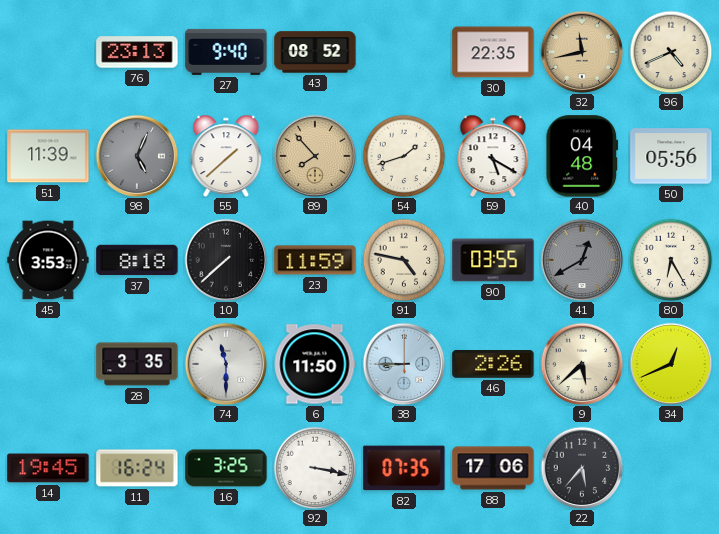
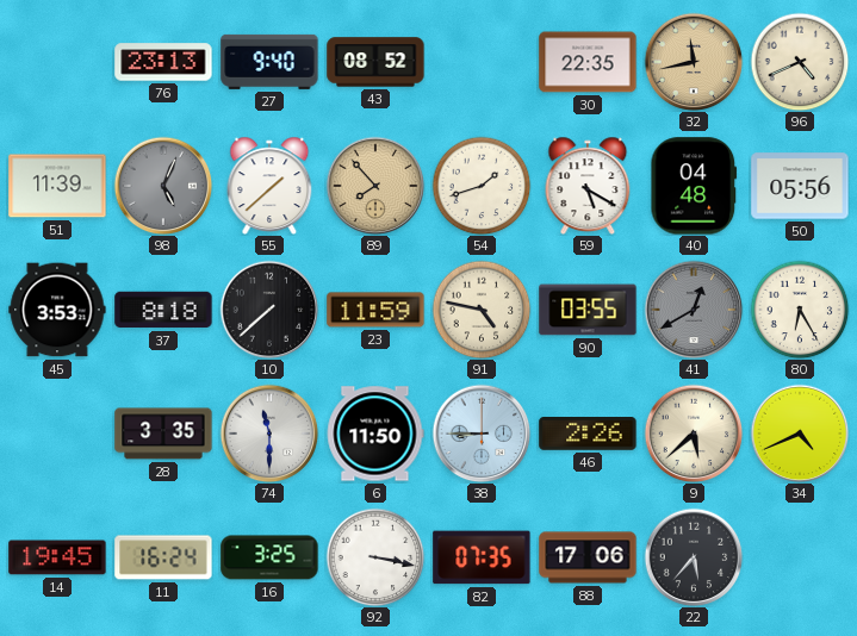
34: 12:41 -> 4:41
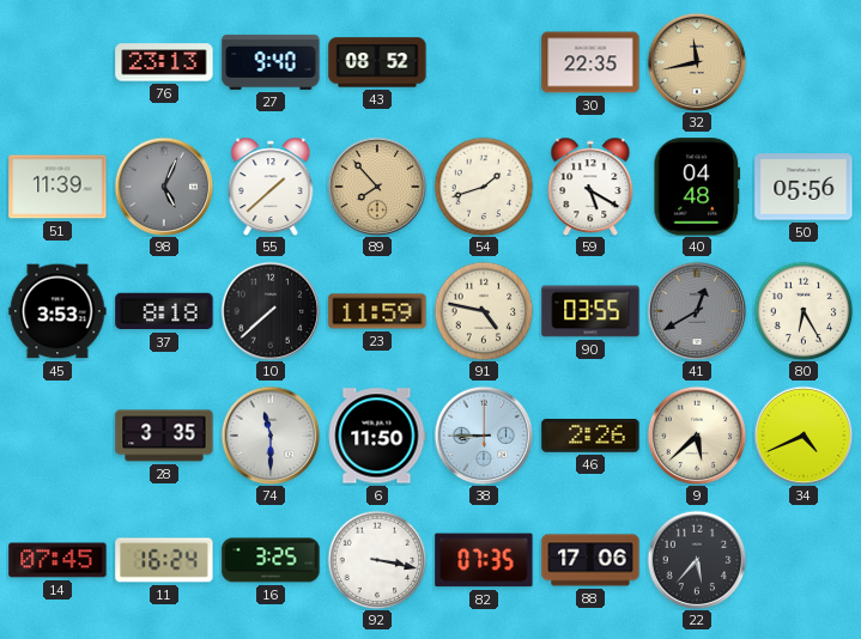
96: 4:41 -> none
14: 19:45 -> 07:45
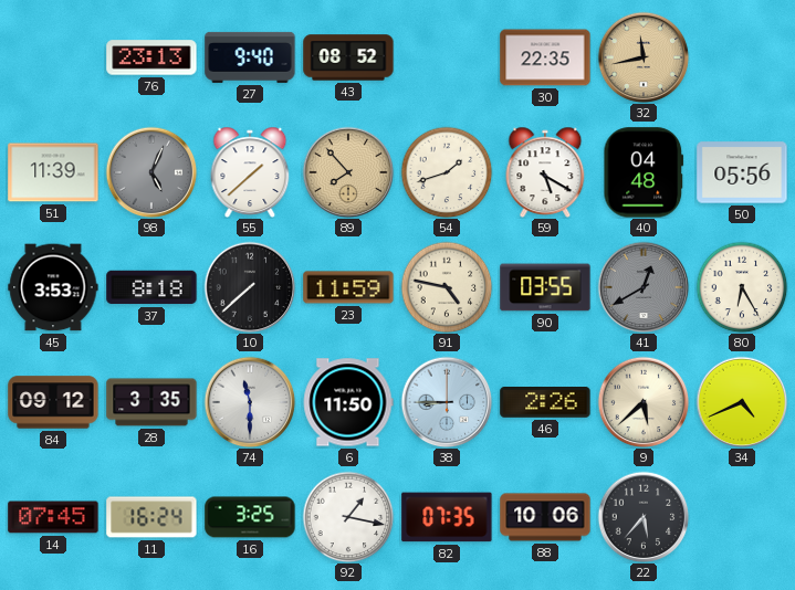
84: none -> 09:12
92: 3:17 -> 1:17
88: 17:06 -> 10:06
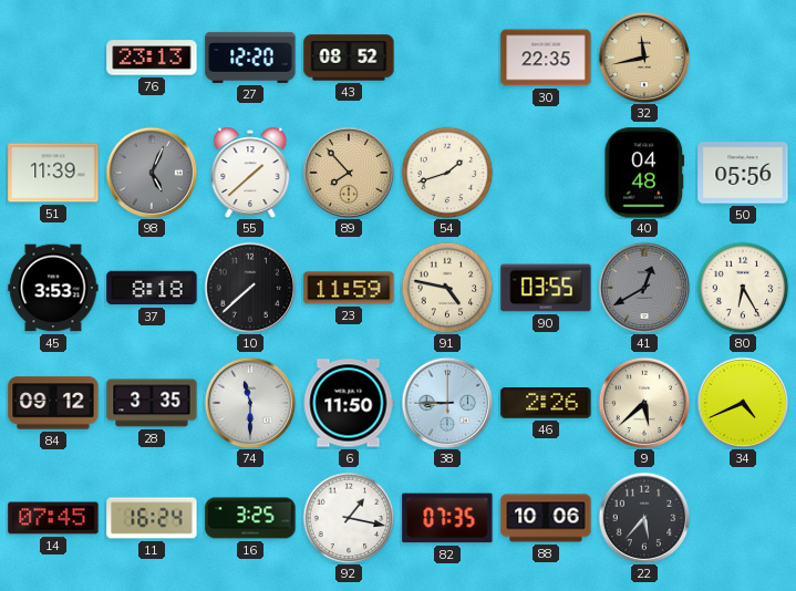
27: 9:40 -> 12:20
59: 5:20 -> none
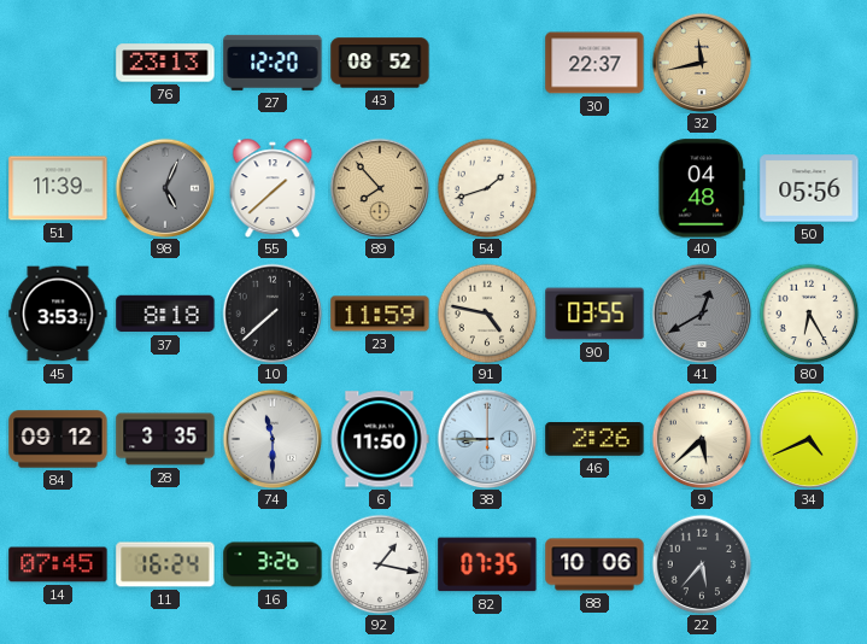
30: 22:35 -> 22:37
16: 3:25 -> 3:26
